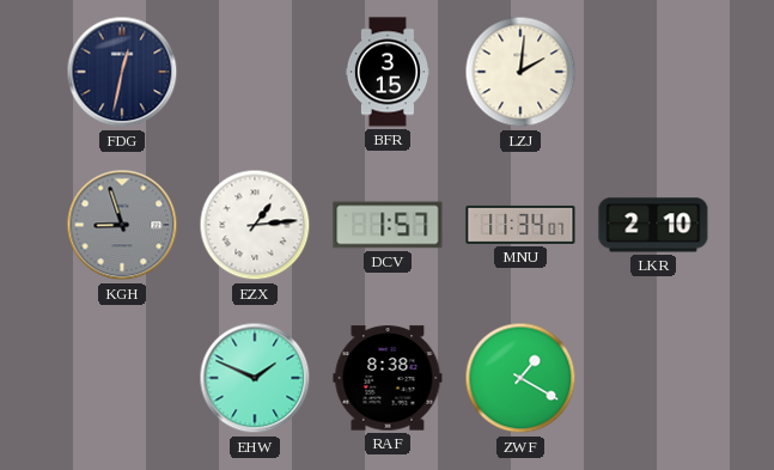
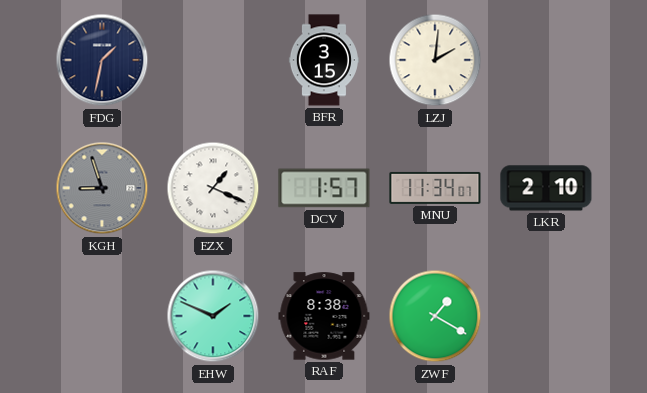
FDG: 12:32 -> 1:32
EZX: 1:14 -> 1:19
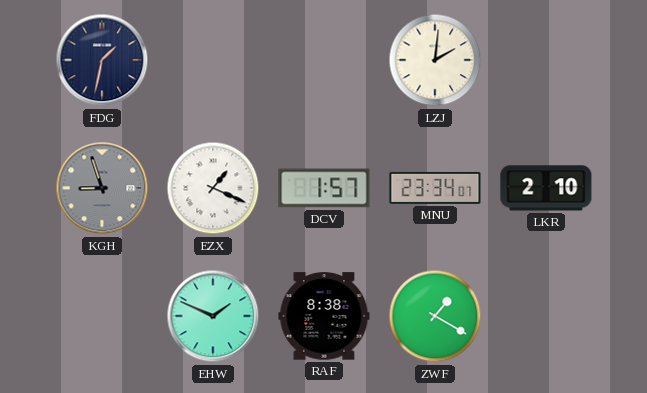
BFR: 3:15 -> none
MNU: 11:34 -> 23:34
